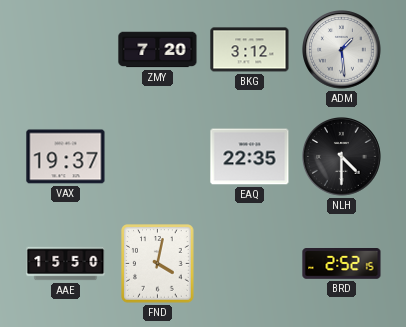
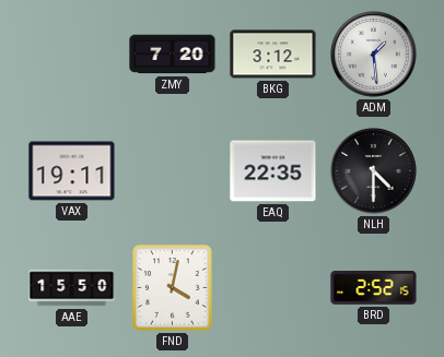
VAX: 19:37 -> 19:11
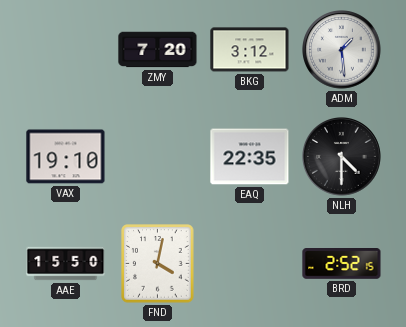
VAX: 19:11 -> 19:10
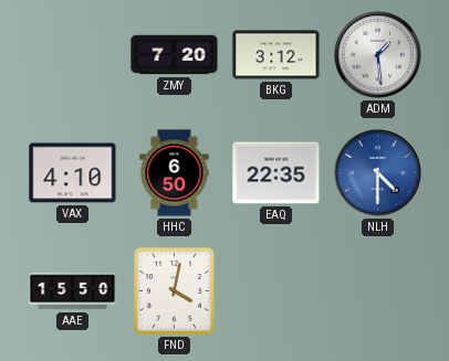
VAX: 19:10 -> 4:10
HHC: none -> 6:50
NLH dial: black -> blue
BRD: 2:52 -> none
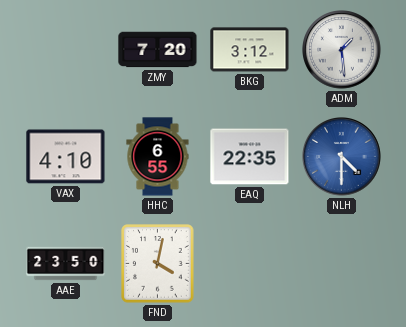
HHC: 6:50 -> 6:55
AAE: 15:50 -> 23:50
